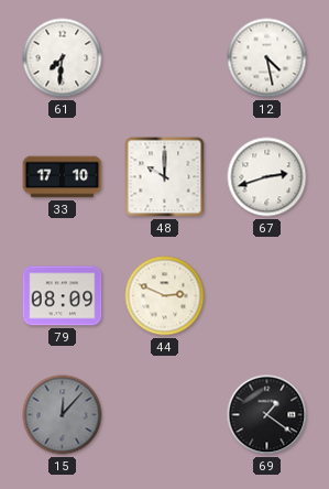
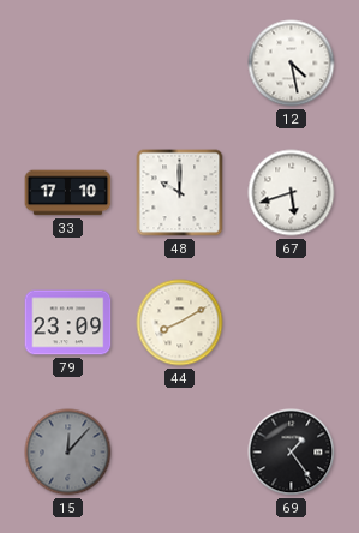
61: 7:31 -> none
67: 2:42 -> 5:42
79: 08:09 -> 23:09
44: 2:49 -> 8:10
69: 1:21 -> 1:24
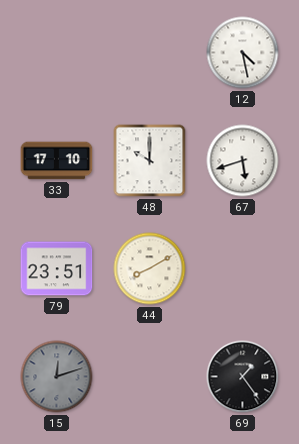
79: 23:09 -> 23:51
15: 12:07 -> 12:12
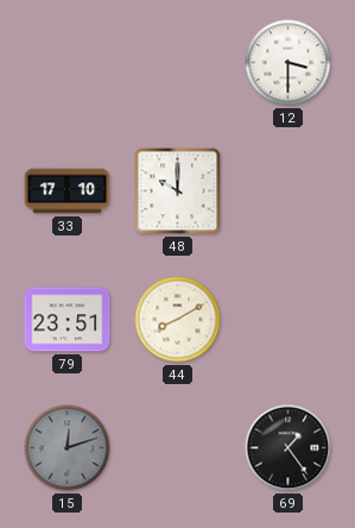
12: 4:28 -> 3:30
67: 5:42 -> none
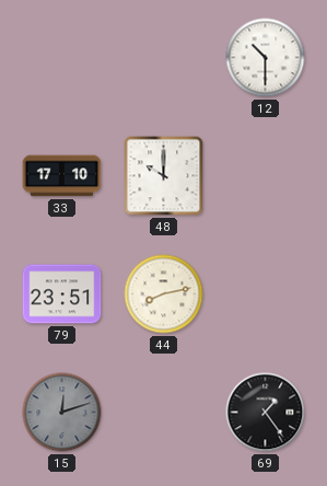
12: 3:30 -> 10:30
44: 8:10 -> 8:13
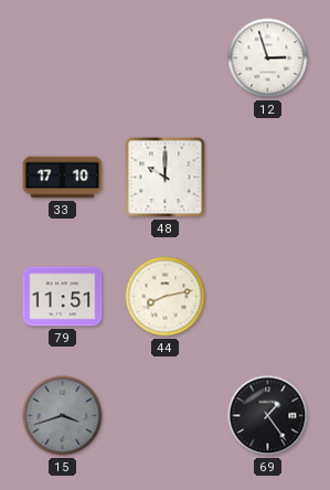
12: 10:30 -> 2:57
79: 23:51 -> 11:51
15: 12:12 -> 3:42
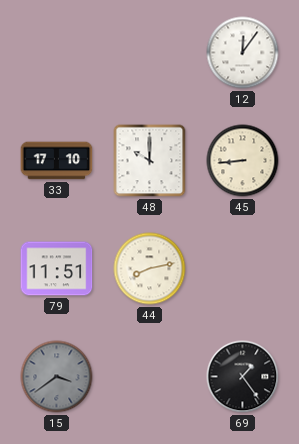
12: 2:57 -> 12:06
45: none -> 8:44
15: 3:42 -> 3:39
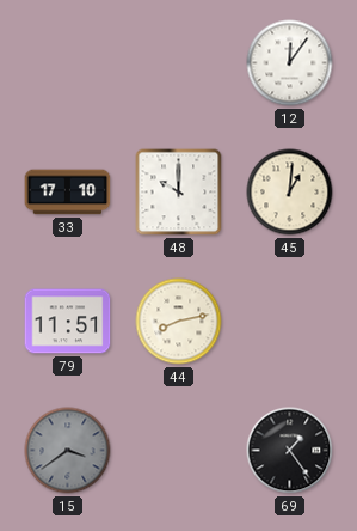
45: 8:44 -> 1:01
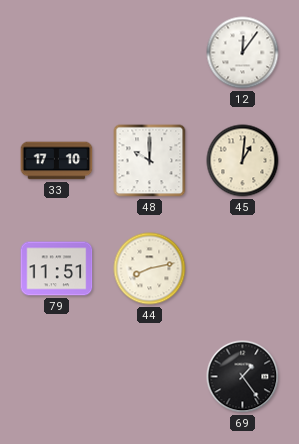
15: 3:39 -> none
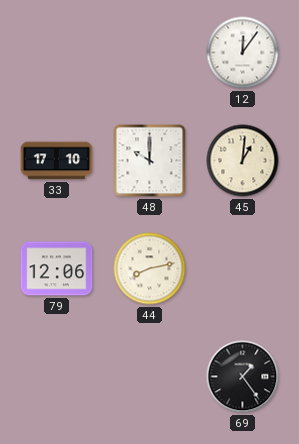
79: 11:51 -> 12:06
